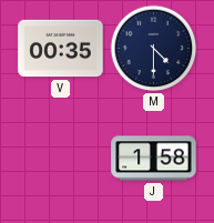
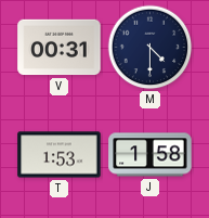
V: 00:35 -> 00:31
T: none -> 1:53
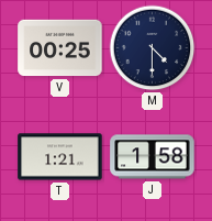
V: 00:31 -> 00:25
T: 1:53 -> 1:21
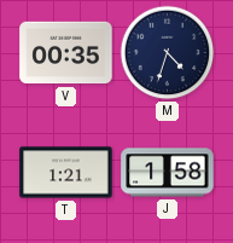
V: 00:25 -> 00:35
M: 4:30 -> 4:33
